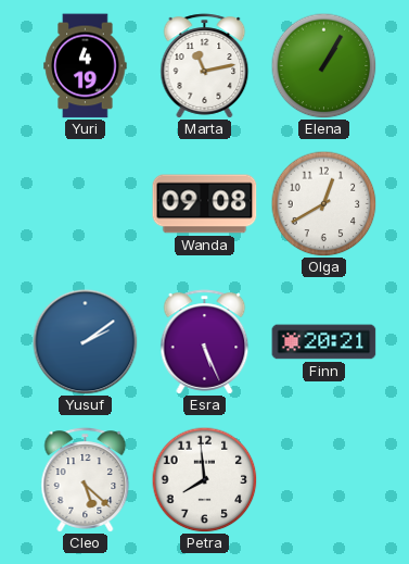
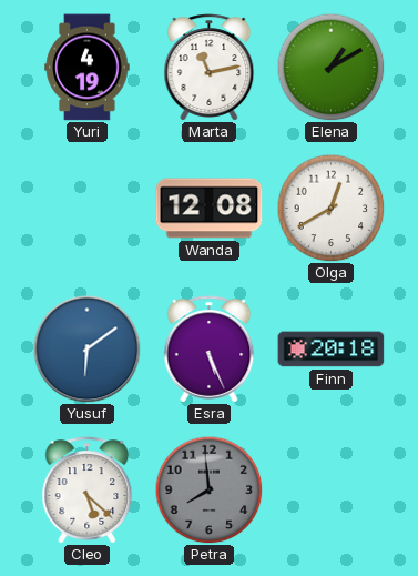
Elena: 1:05 -> 1:10
Wanda: 09:08 -> 12:08
Yusuf: 2:09 -> 6:09
Finn: 20:21 -> 20:18
Petra dial: white -> grey
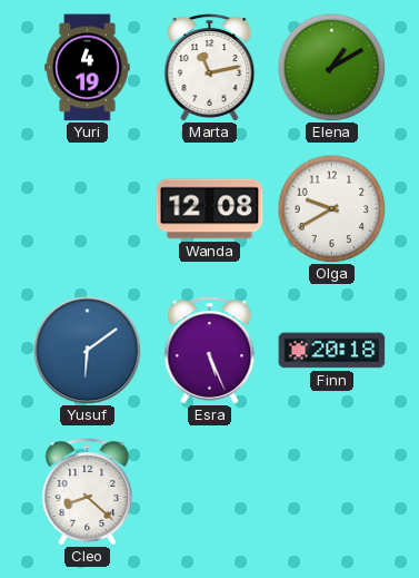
Olga: 12:40 -> 9:40
Cleo: 5:22 -> 8:22
Petra: 7:59 -> none
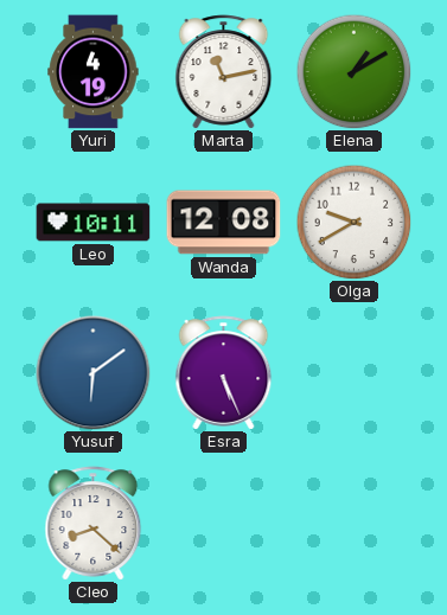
Leo: none -> 10:11
Finn: 20:18 -> none
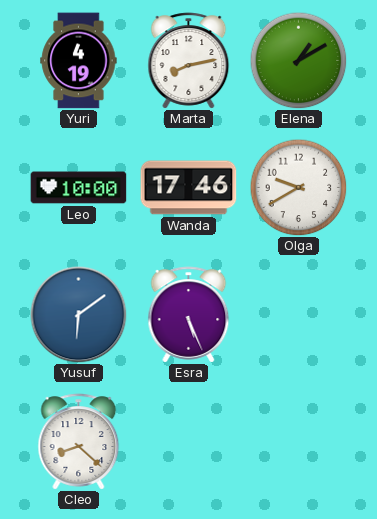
Marta: 11:13 -> 8:13
Leo: 10:11 -> 10:00
Wanda: 12:08 -> 17:46
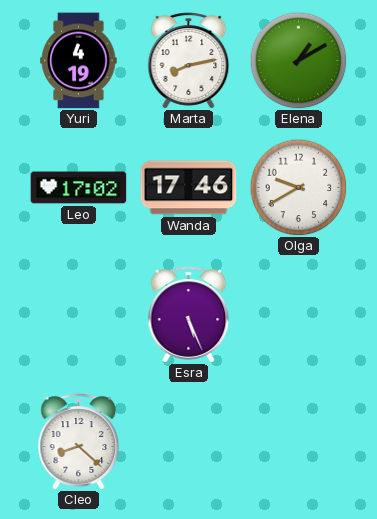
Leo: 10:00 -> 17:02
Yusuf: 6:09 -> none
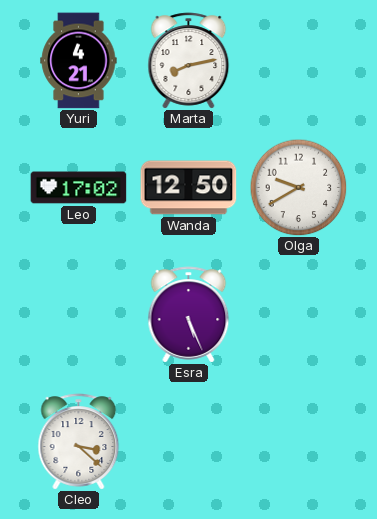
Yuri: 4:19 -> 4:21
Elena: 1:10 -> none
Wanda: 17:46 -> 12:50
Cleo: 8:22 -> 3:22
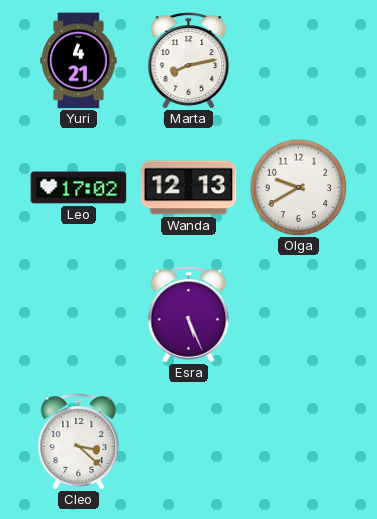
Wanda: 12:50 -> 12:13
